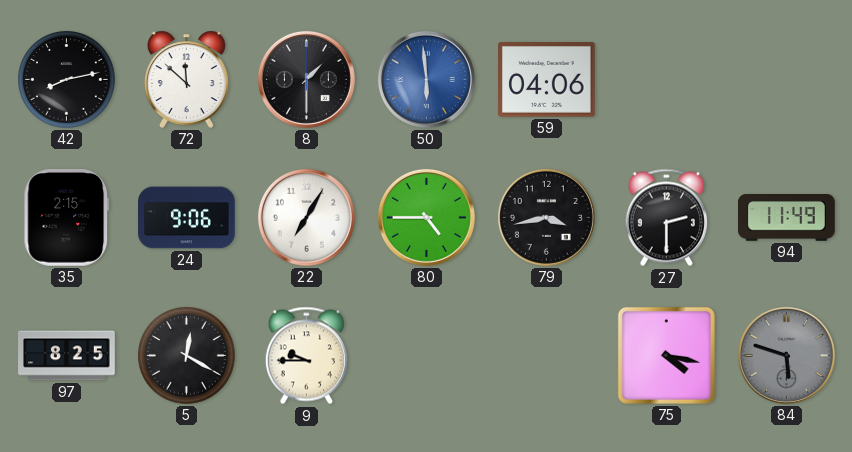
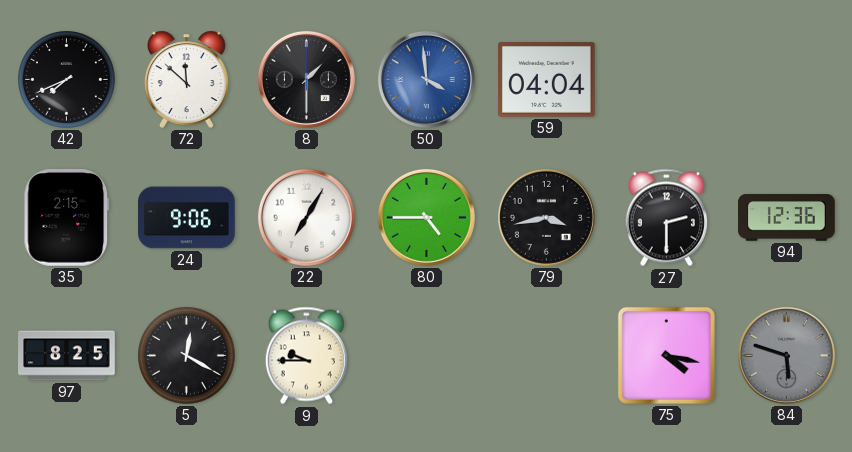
42: 8:13 -> 7:41
50: 5:59 -> 3:59
59: 04:06 -> 04:04
94: 11:49 -> 12:36
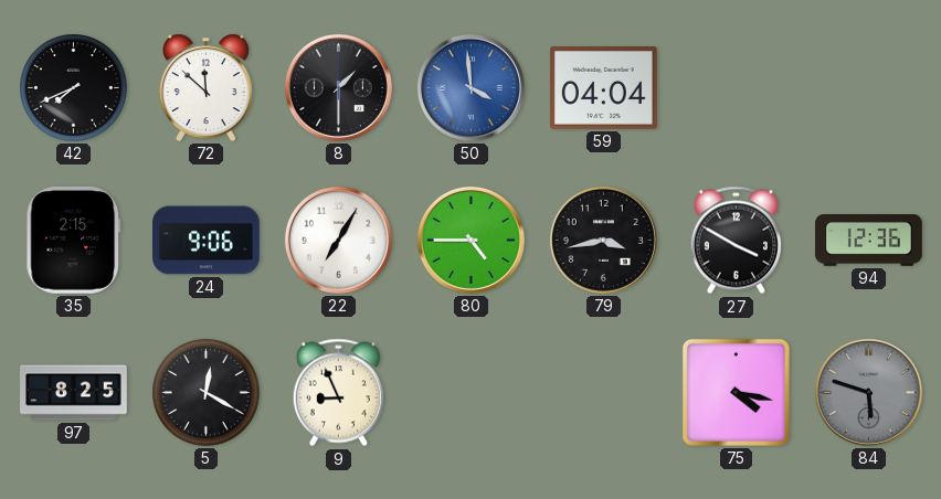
27: 2:30 -> 3:50
9: 9:45 -> 8:56
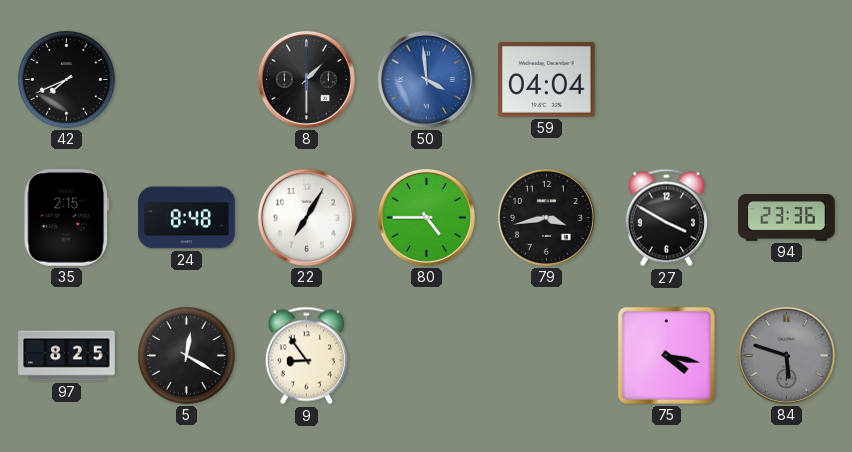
72: 11:52 -> none
24: 9:06 -> 8:48
94: 12:36 -> 23:36
9: 8:56 -> 8:54
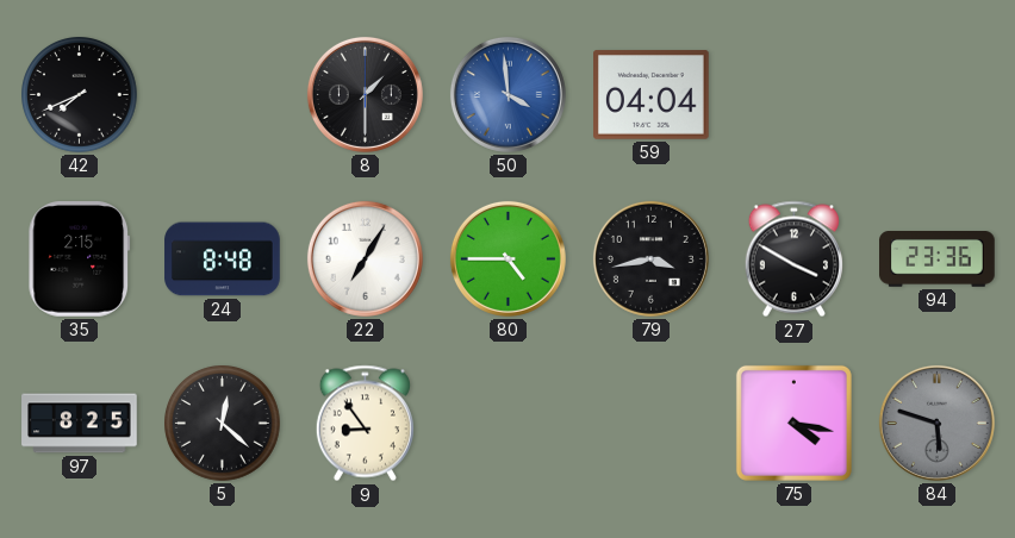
5: 12:20 -> 12:22
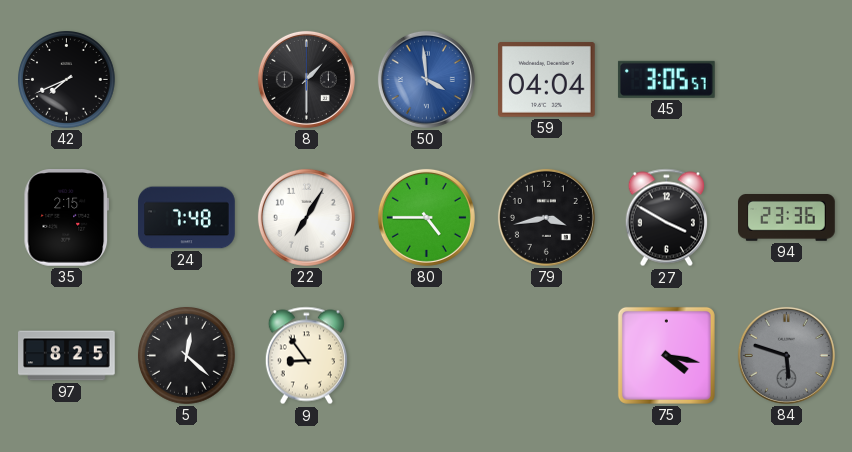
45: none -> 3:05
24: 8:48 -> 7:48
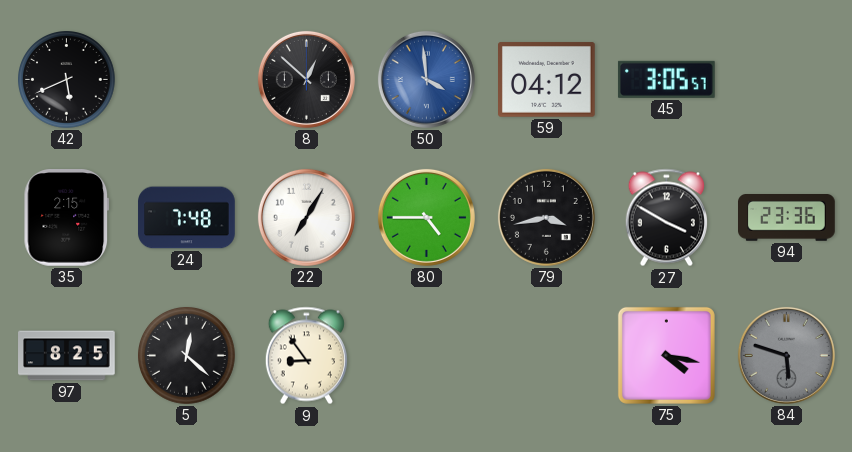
42: 7:41 -> 5:41
8: 1:30 -> 12:52
59: 04:04 -> 04:12
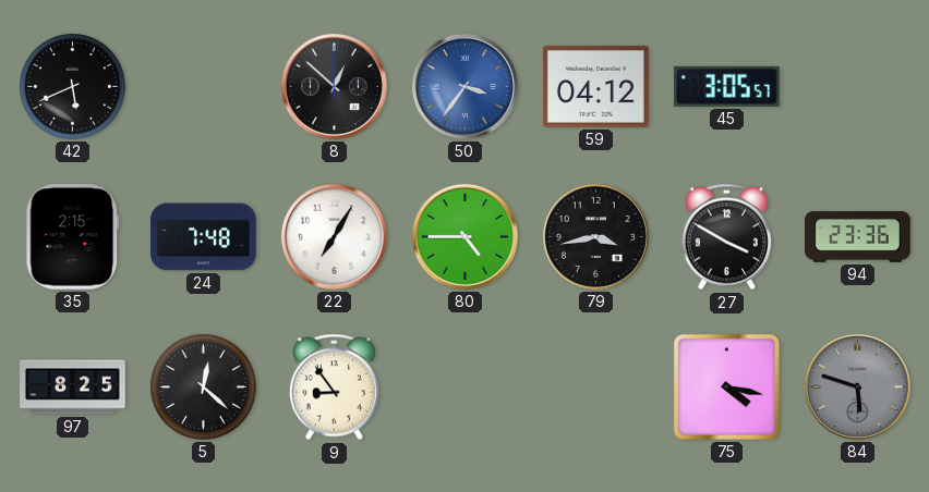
50: 3:59 -> 3:36
